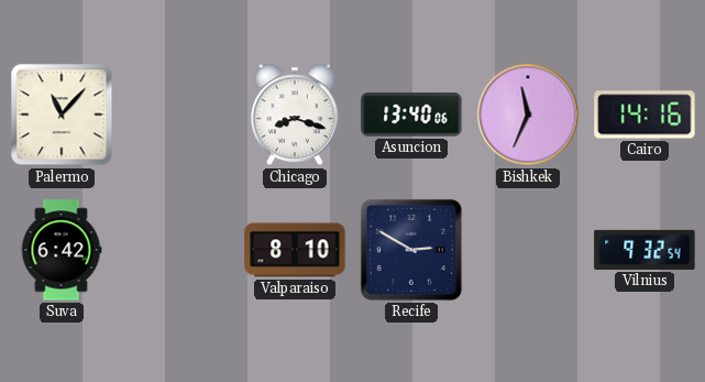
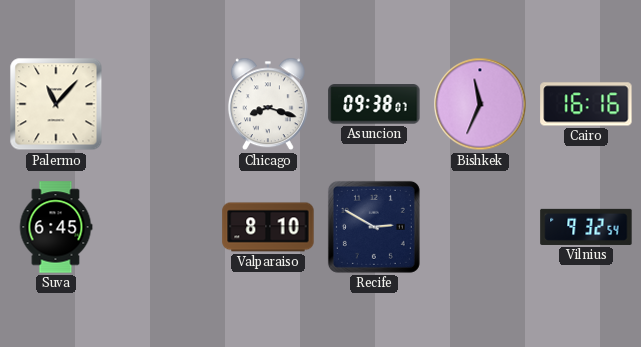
Asuncion: 13:40 -> 09:38
Cairo: 14:16 -> 16:16
Suva: 6:42 -> 6:45
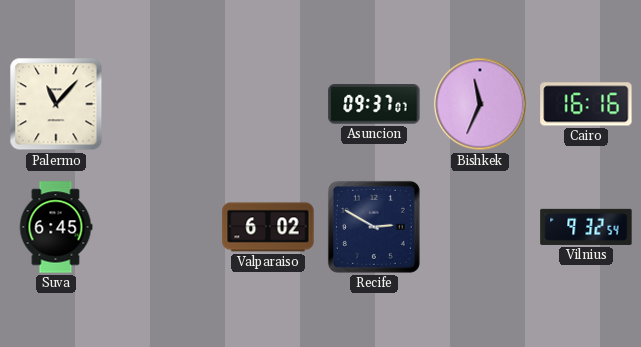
Chicago: 8:18 -> none
Asuncion: 09:38 -> 09:37
Valparaiso: 8:10 -> 6:02
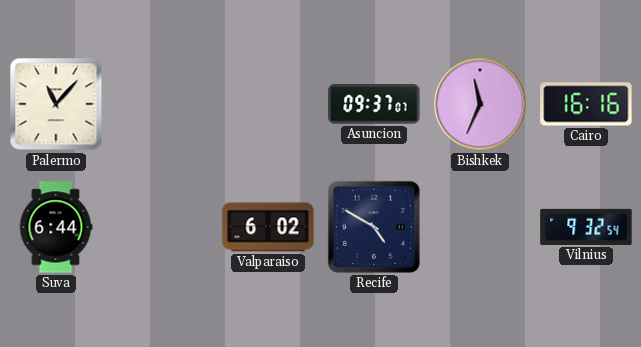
Suva: 6:45 -> 6:44
Recife: 2:50 -> 4:50
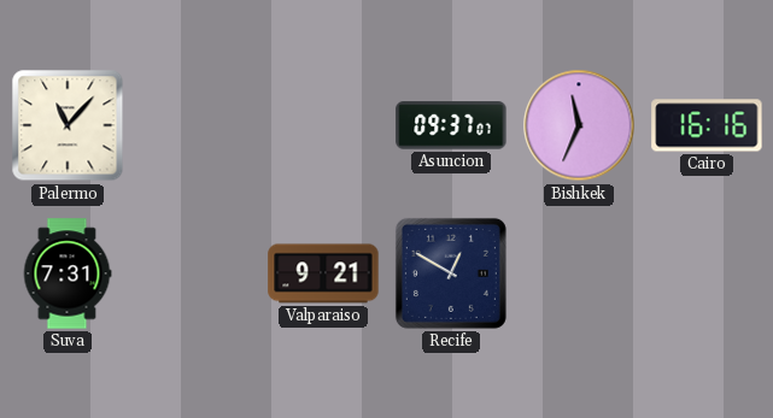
Suva: 6:44 -> 7:31
Valparaiso: 6:02 -> 9:21
Recife: 4:50 -> 12:50
Vilnius: 9:32 -> none
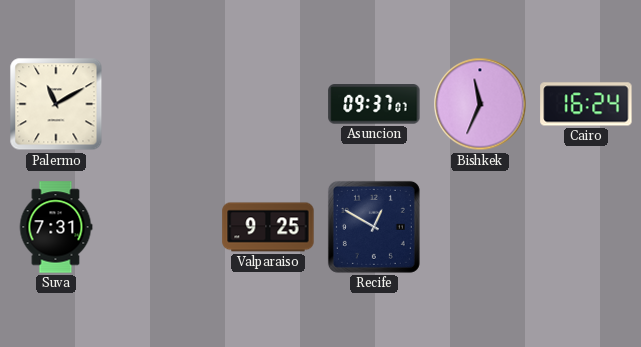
Palermo: 11:07 -> 11:10
Cairo: 16:16 -> 16:24
Valparaiso: 9:21 -> 9:25
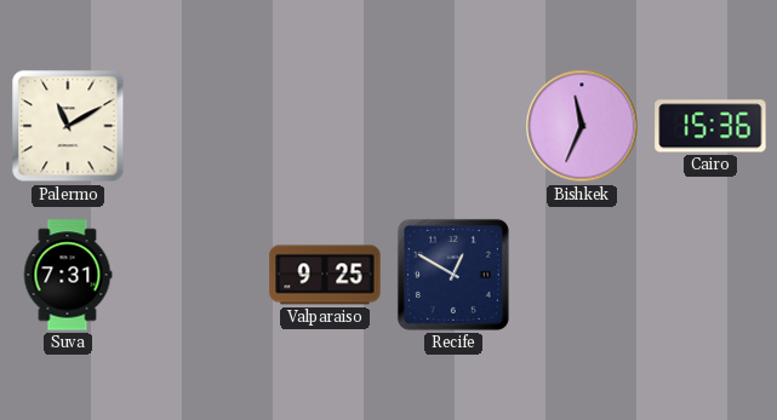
Asuncion: 09:37 -> none
Cairo: 16:24 -> 15:36
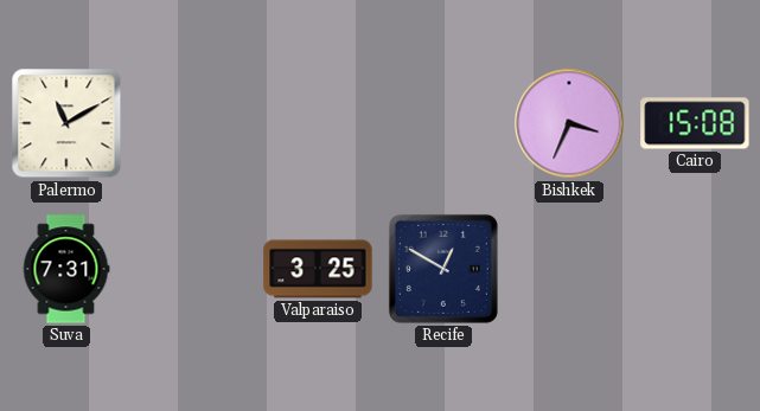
Bishkek: 11:34 -> 3:34
Cairo: 15:36 -> 15:08
Valparaiso: 9:25 -> 3:25
